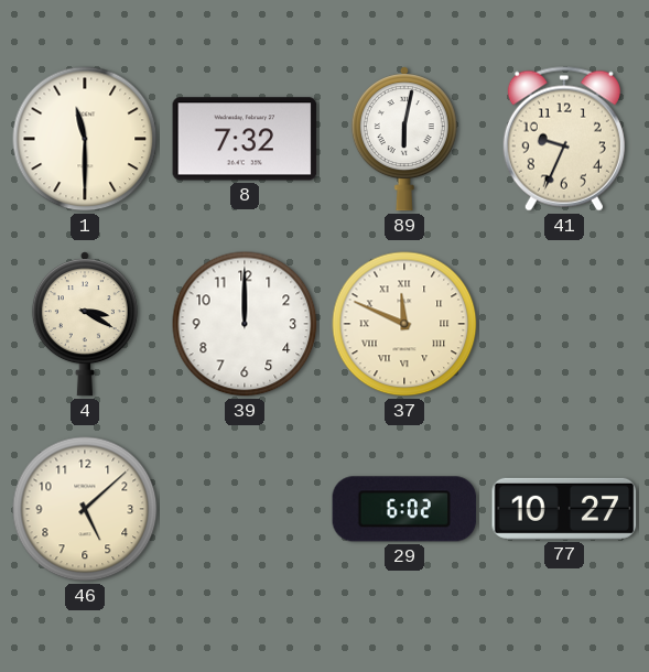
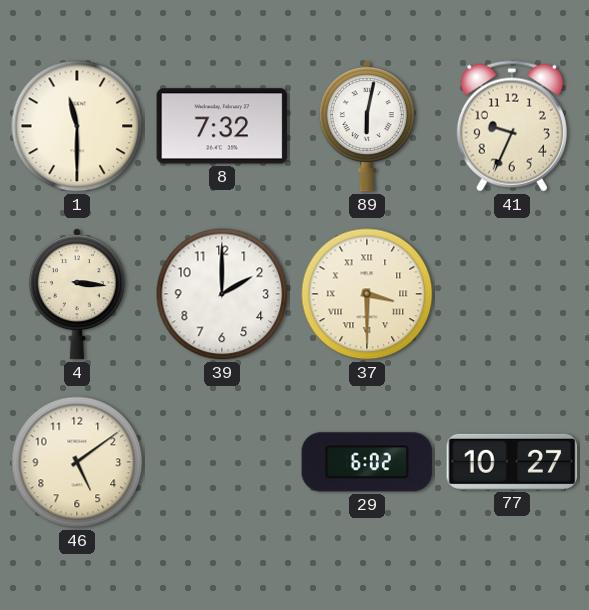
4: 3:20 -> 3:16
39: 12:00 -> 2:00
37: 11:49 -> 3:30
46: 5:08 -> 5:09
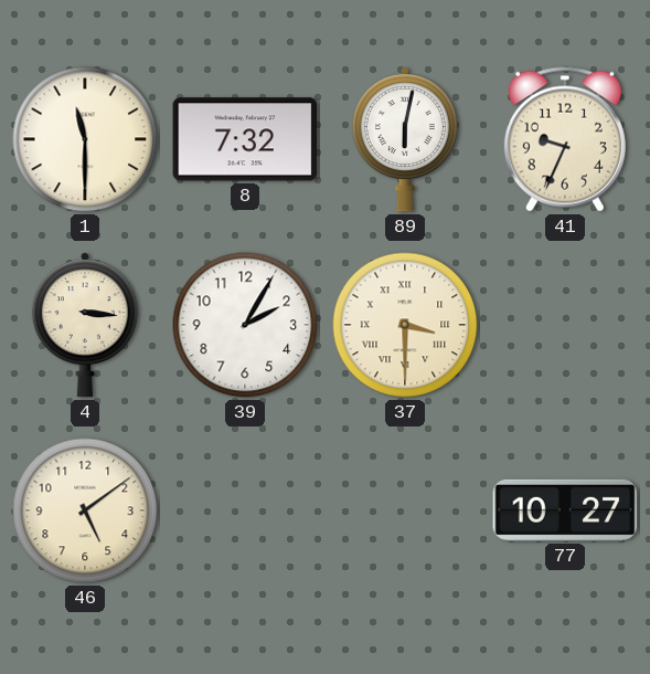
39: 2:00 -> 2:05
29: 6:02 -> none
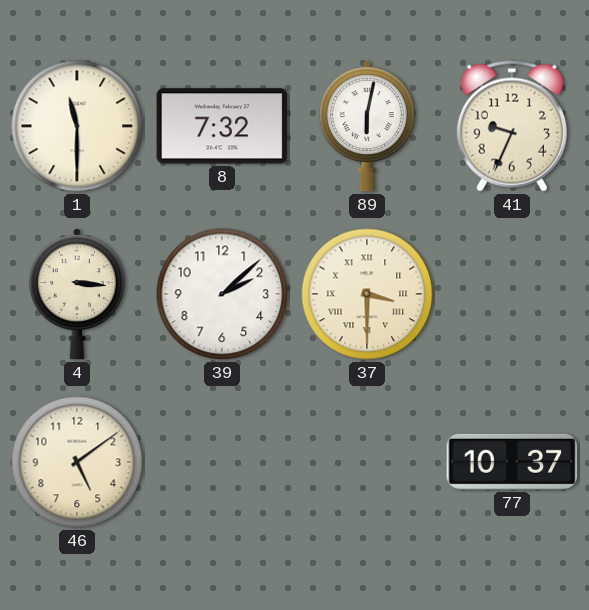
39: 2:05 -> 2:08
77: 10:27 -> 10:37
